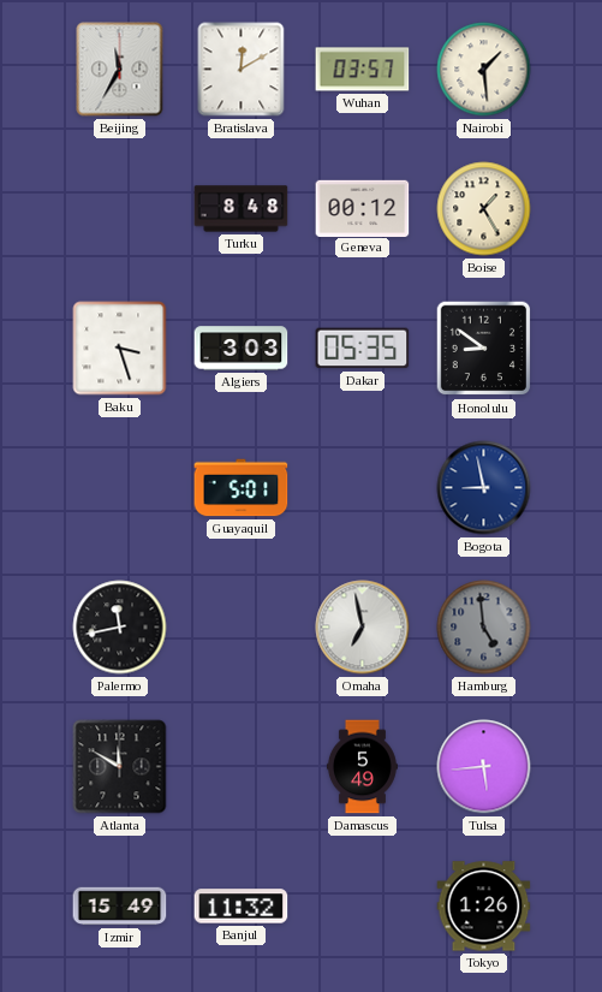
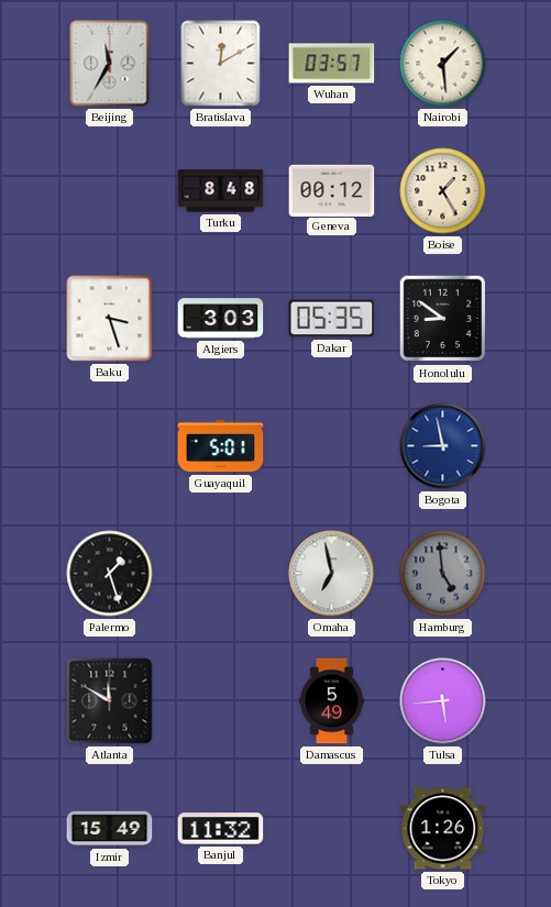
Palermo: 11:43 -> 1:27
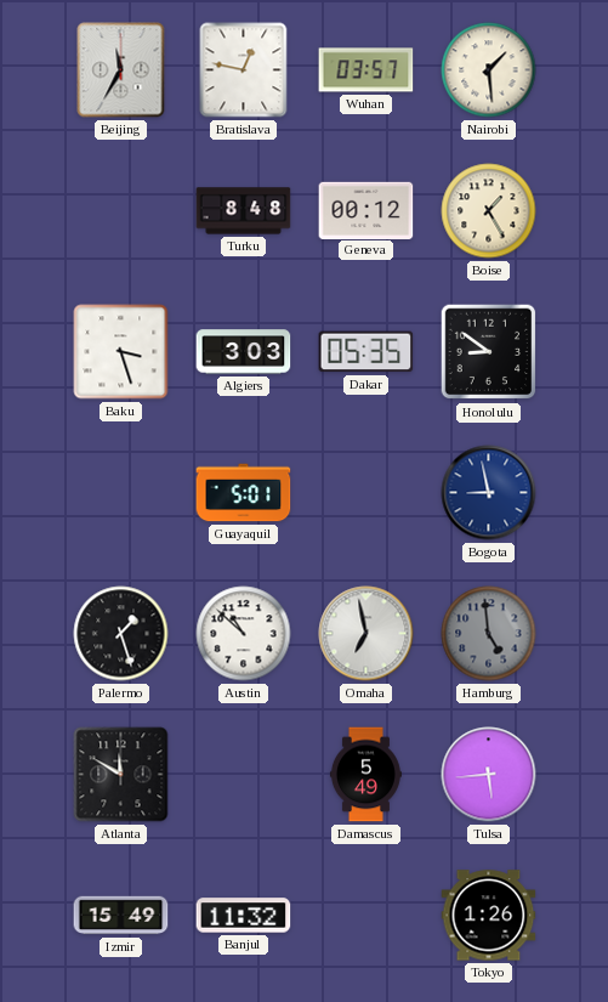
Bratislava: 12:10 -> 12:47
Austin: none -> 10:52
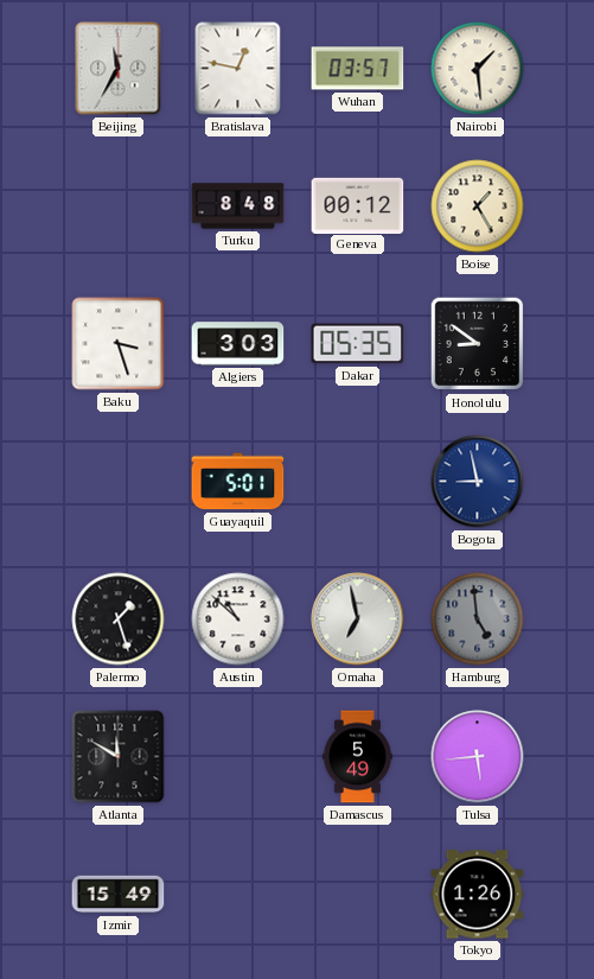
Banjul: 11:32 -> none
